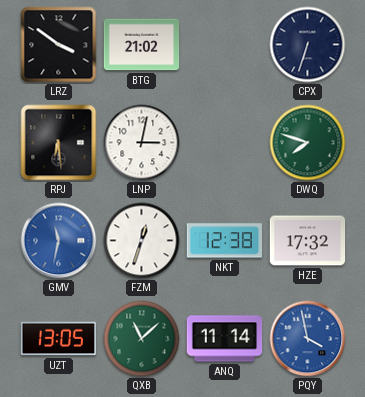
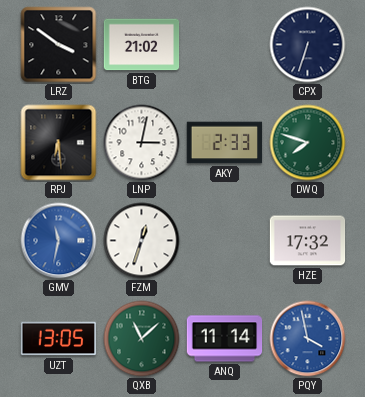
AKY: none -> 2:33
NKT: 12:38 -> none
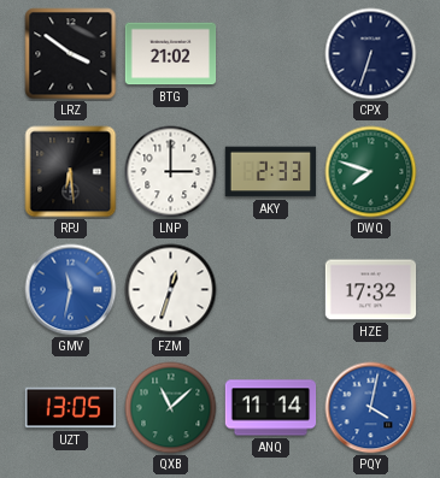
LNP: 3:02 -> 3:00
PQY: 3:58 -> 4:02
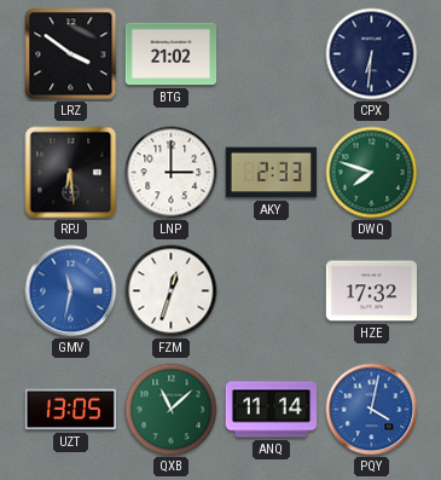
CPX: 6:33 -> 6:31
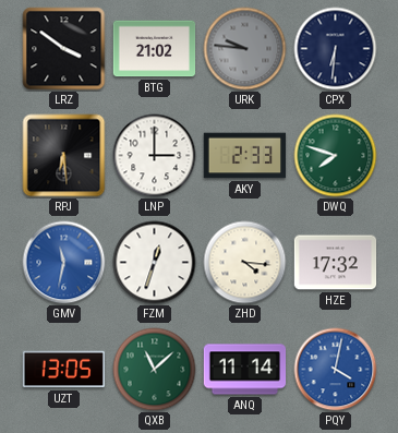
URK: none -> 9:46
ZHD: none -> 4:16
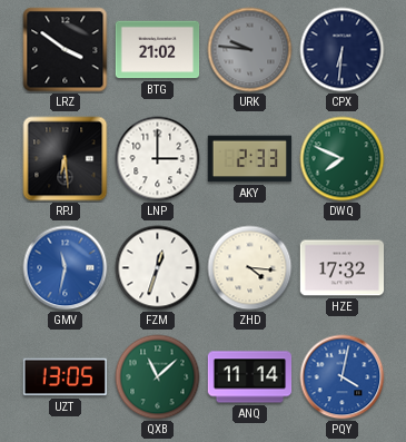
DWQ: 7:48 -> 7:49
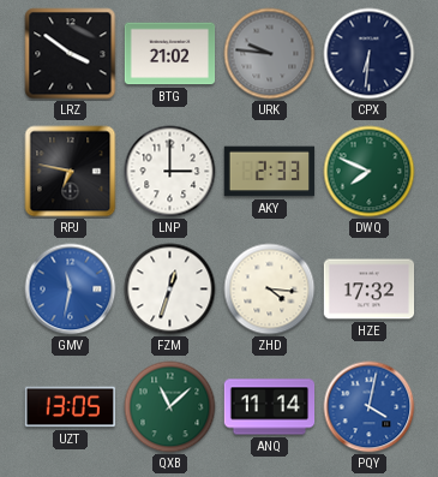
RPJ: 6:29 -> 6:47
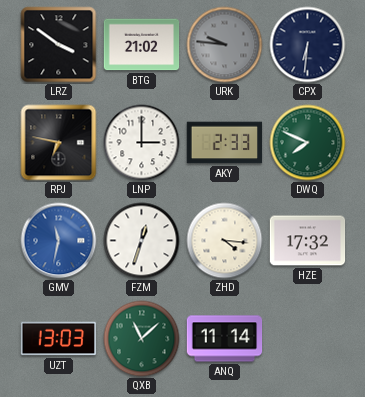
UZT: 13:05 -> 13:03
PQY: 4:02 -> none
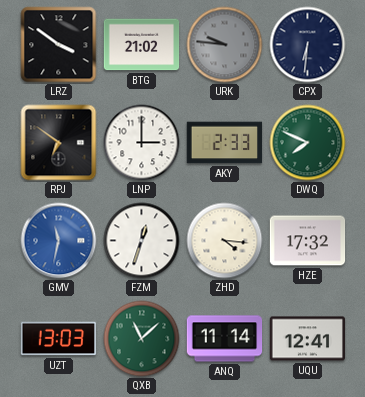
RPJ: 6:47 -> 6:51
UQU: none -> 12:41
